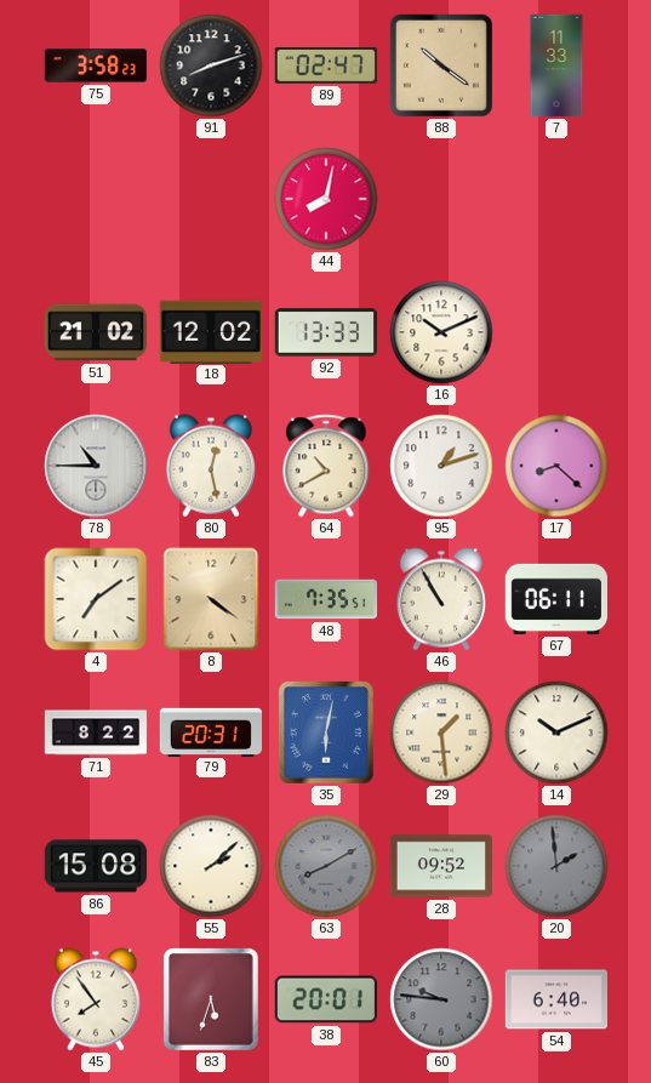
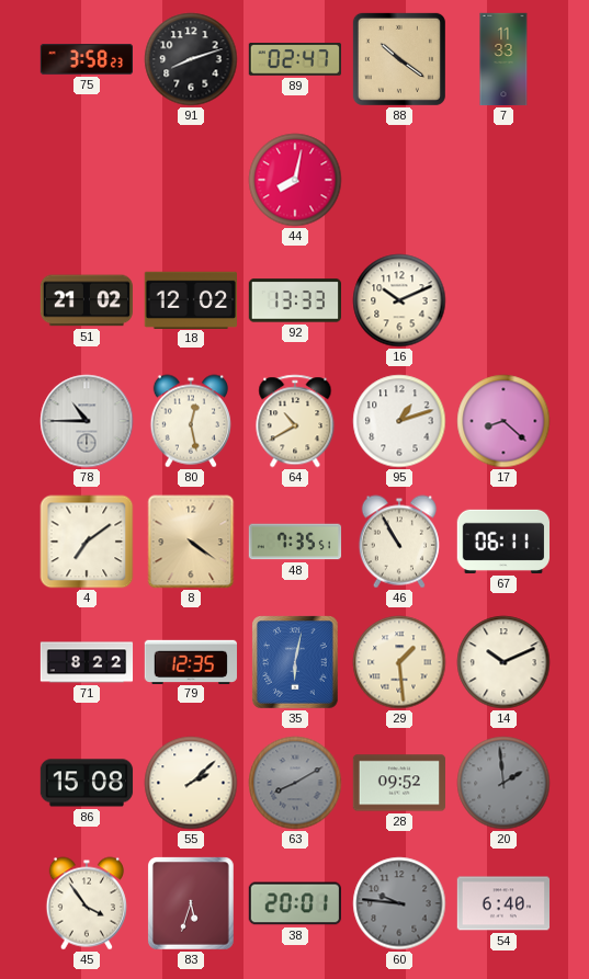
79: 20:31 -> 12:35
45: 7:54 -> 3:54
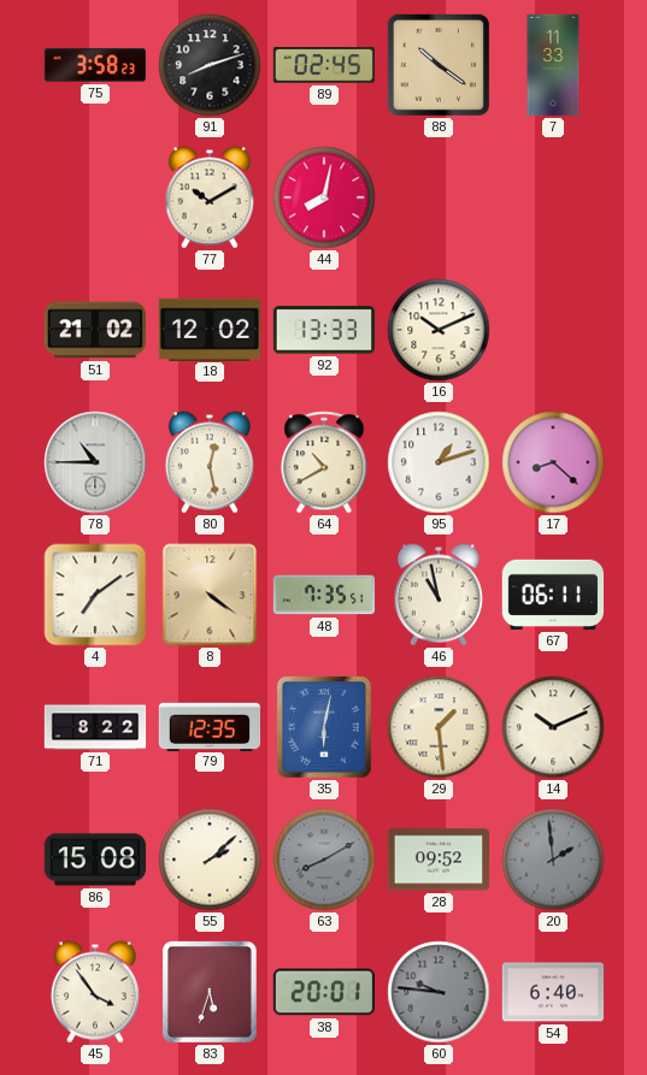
89: 02:47 -> 02:45
77: none -> 10:10
46: 10:55 -> 10:58
